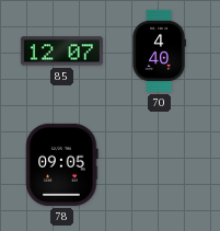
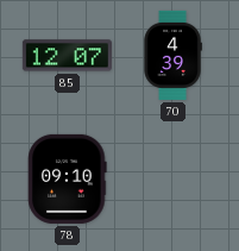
70: 4:40 -> 4:39
78: 09:05 -> 09:10
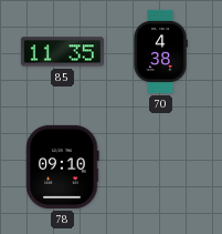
85: 12:07 -> 11:35
70: 4:39 -> 4:38
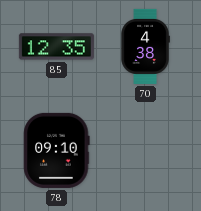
85: 11:35 -> 12:35
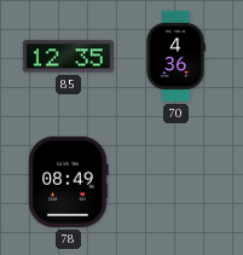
70: 4:38 -> 4:36
78: 09:10 -> 08:49
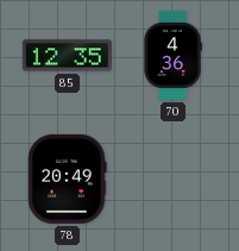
78: 08:49 -> 20:49
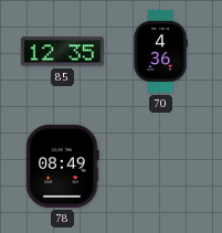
78: 20:49 -> 08:49
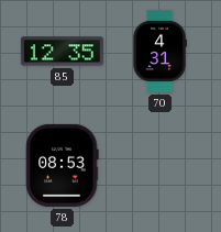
70: 4:36 -> 4:31
78: 08:49 -> 08:53
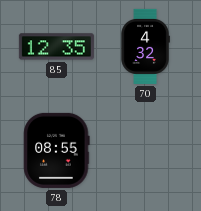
70: 4:31 -> 4:32
78: 08:53 -> 08:55
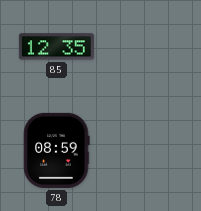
70: 4:32 -> none
78: 08:55 -> 08:59
